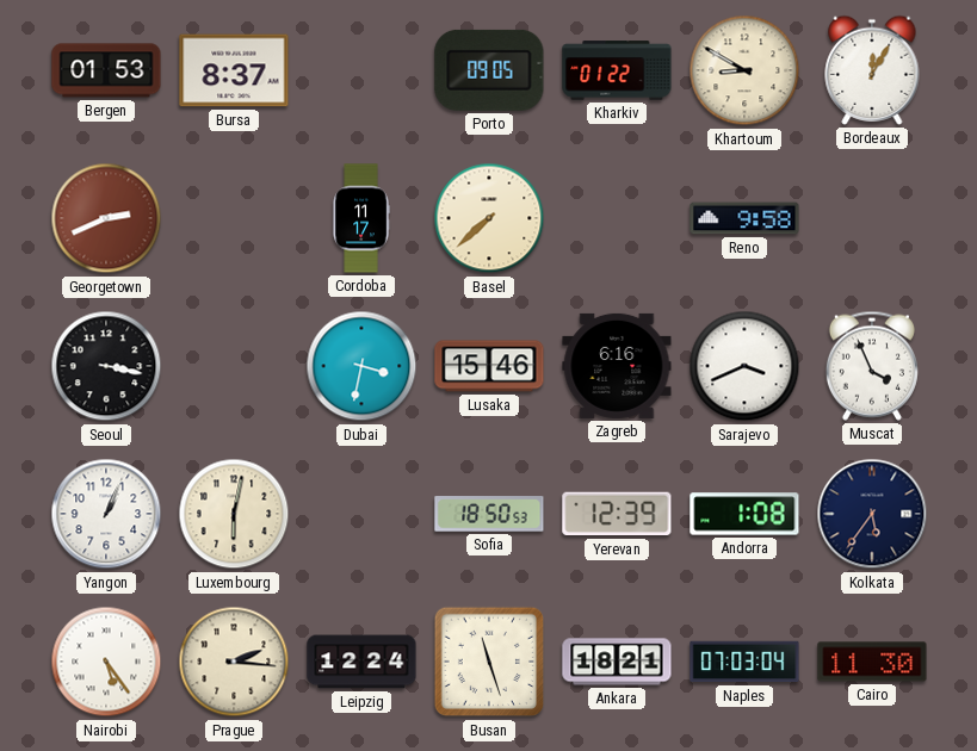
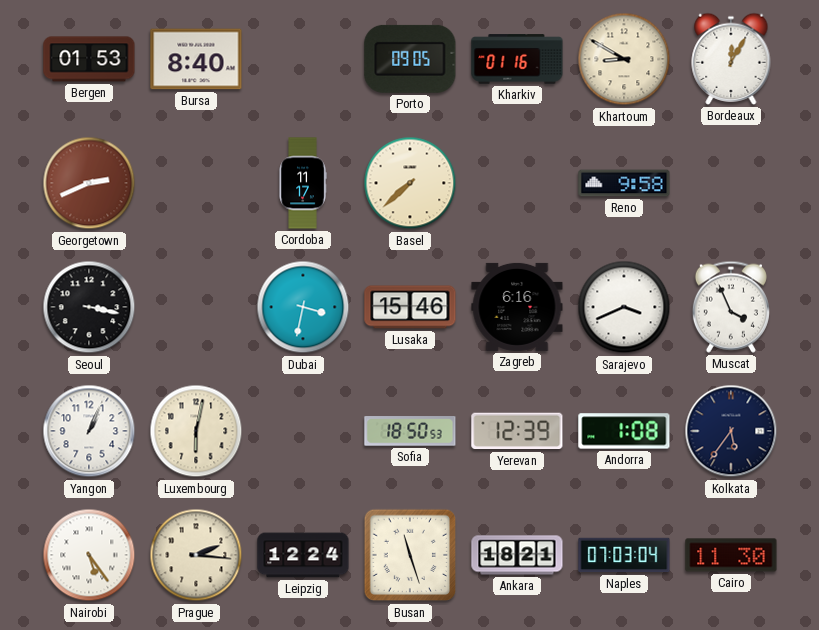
Bursa: 8:37 -> 8:40
Kharkiv: 01:22 -> 01:16
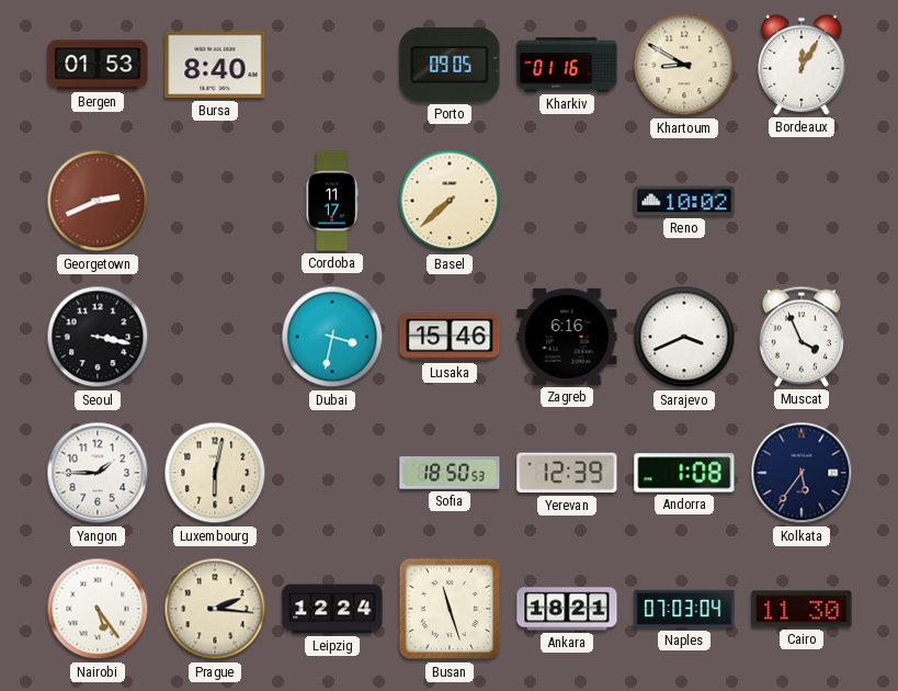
Reno: 9:58 -> 10:02
Yangon: 1:04 -> 1:45
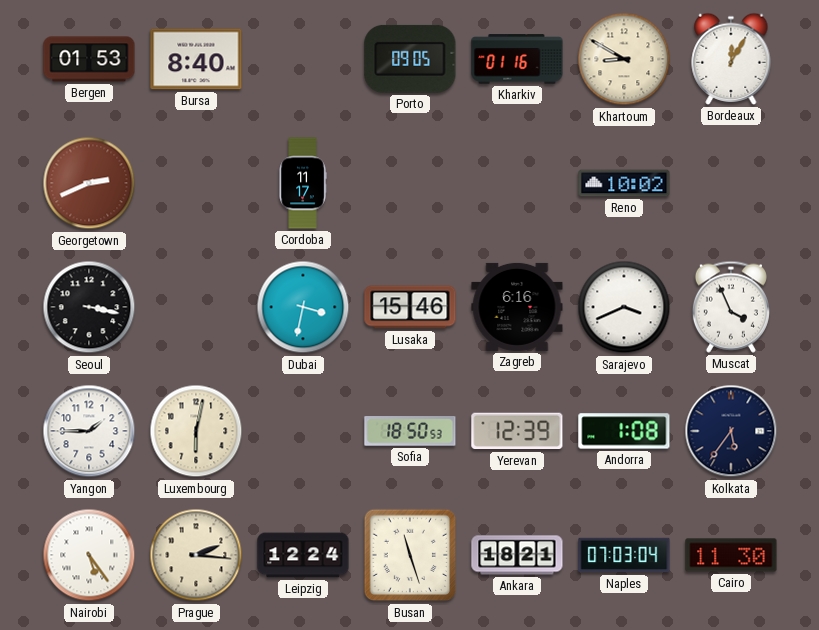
Basel: 7:38 -> none
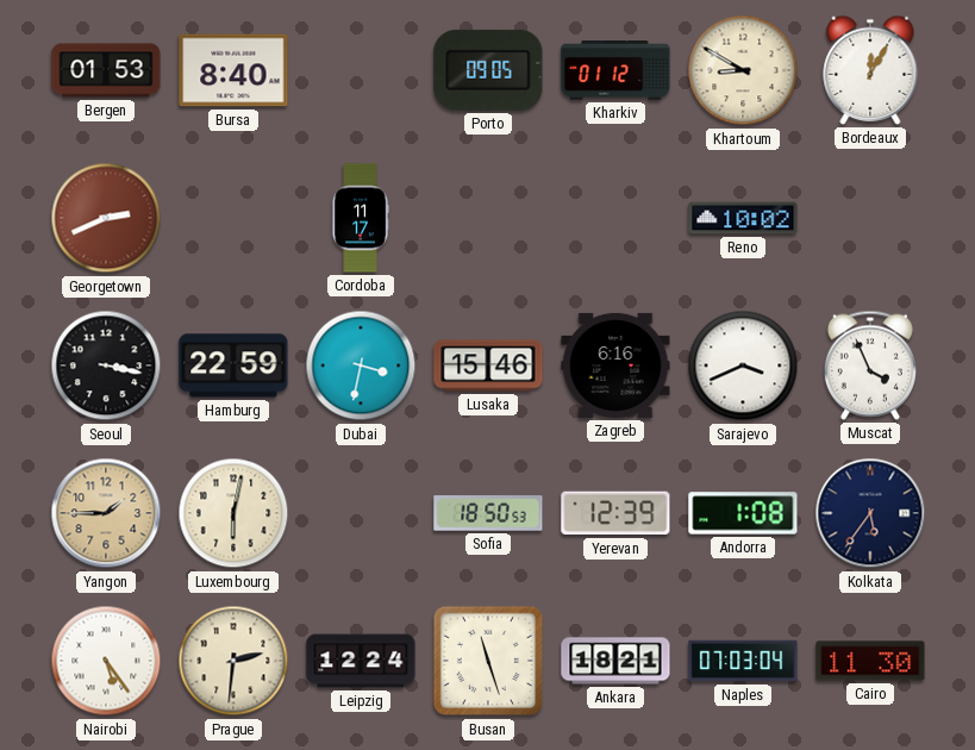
Kharkiv: 01:16 -> 01:12
Hamburg: none -> 22:59
Yangon dial: white -> champagne
Prague: 2:16 -> 2:31
